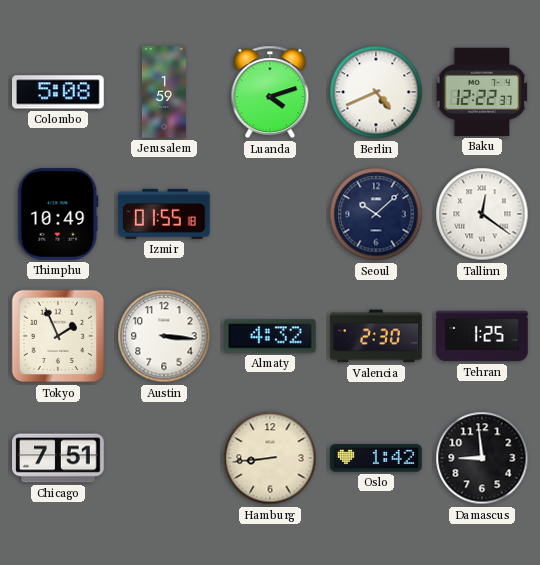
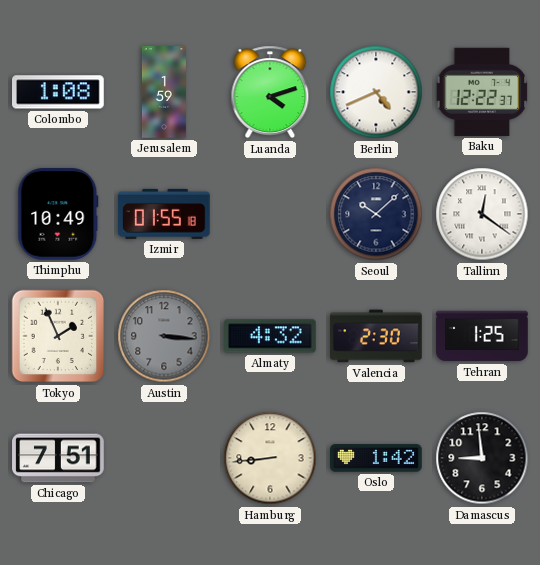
Colombo: 5:08 -> 1:08
Austin dial: white -> grey
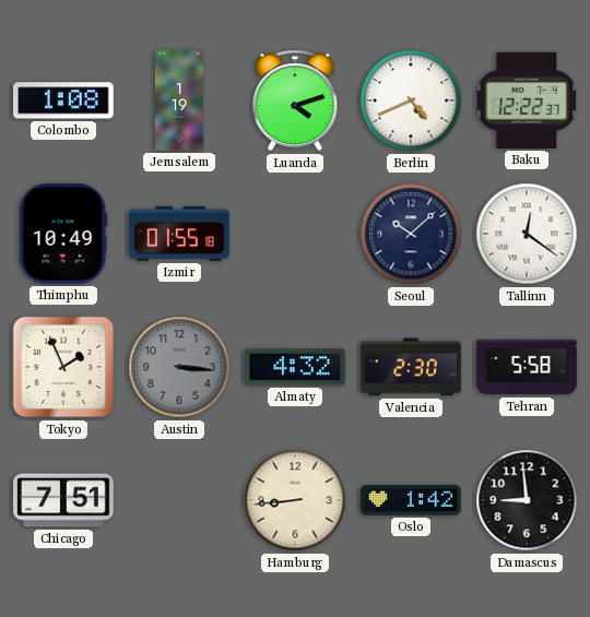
Jerusalem: 1:59 -> 1:19
Tehran: 1:25 -> 5:58
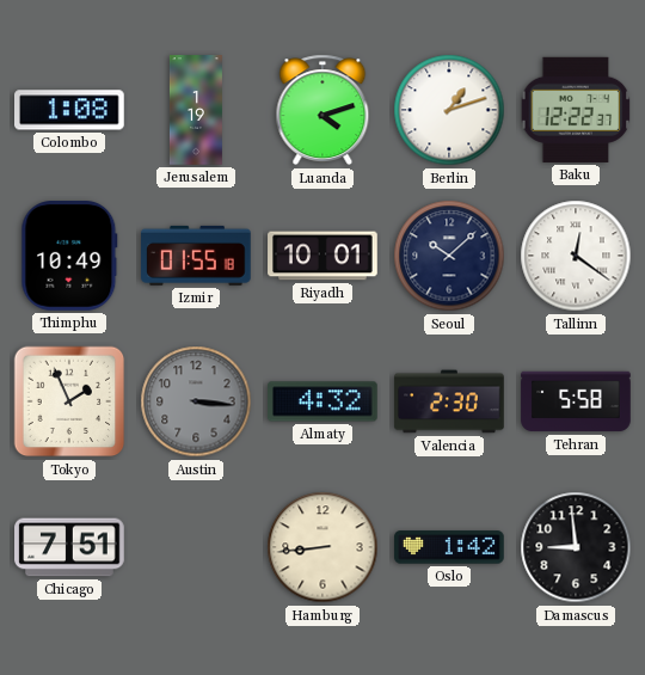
Berlin: 4:41 -> 1:12
Riyadh: none -> 10:01
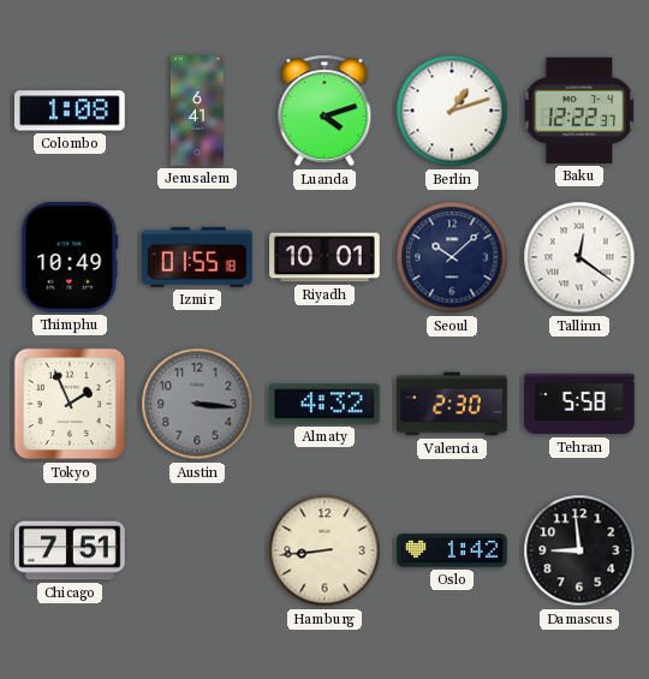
Jerusalem: 1:19 -> 6:41
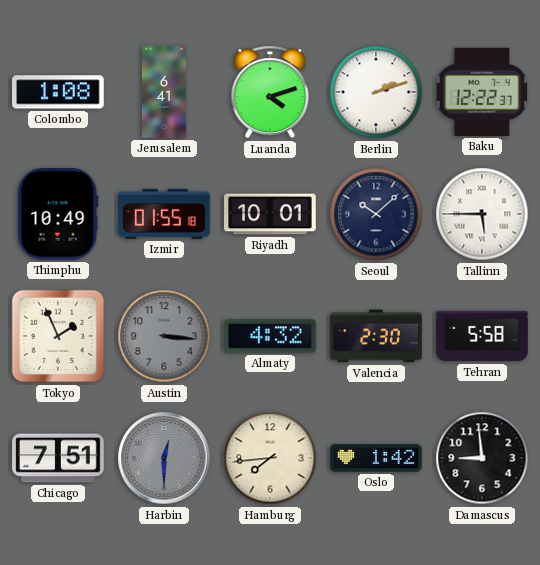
Berlin: 1:12 -> 2:12
Tallinn: 12:21 -> 5:45
Harbin: none -> 12:30
Hamburg: 8:44 -> 7:44
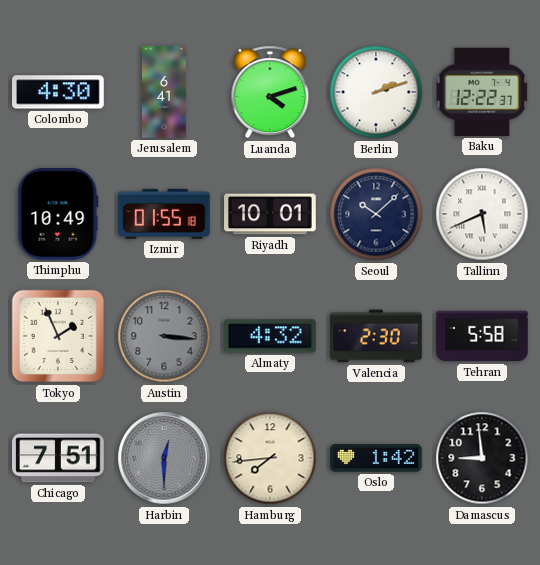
Colombo: 1:08 -> 4:30
Tallinn: 5:45 -> 5:41
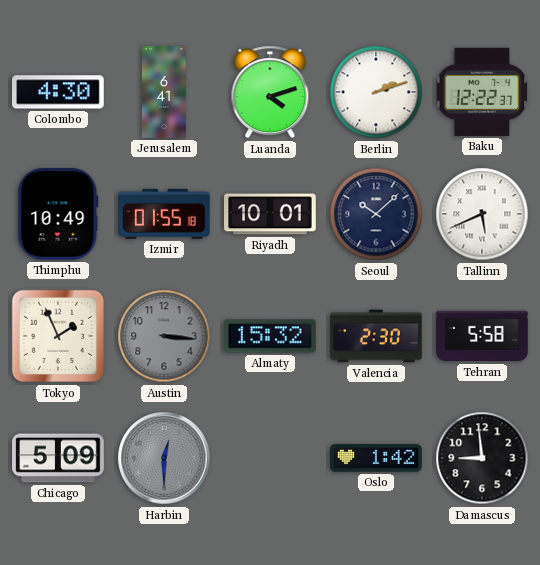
Almaty: 4:32 -> 15:32
Chicago: 7:51 -> 5:09
Hamburg: 7:44 -> none
